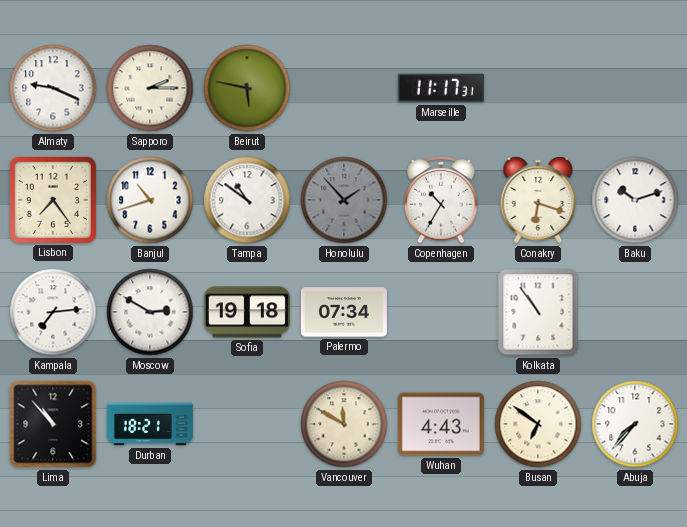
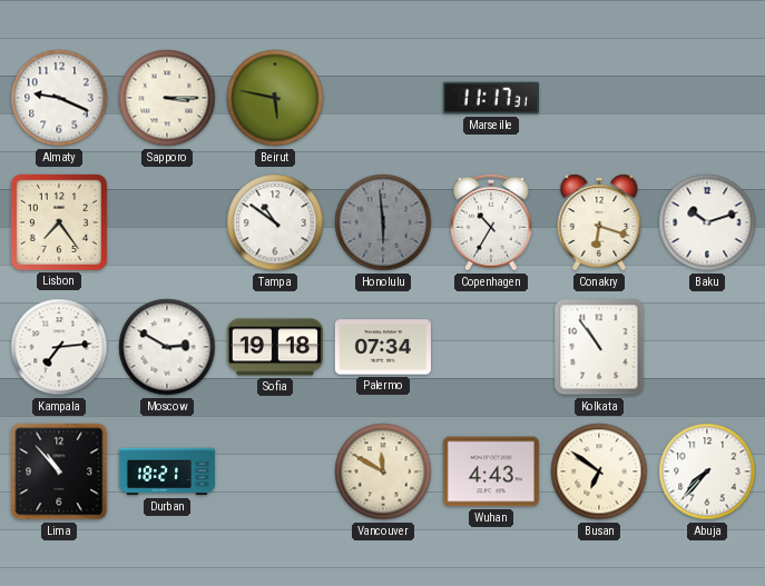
Sapporo: 2:15 -> 3:15
Banjul: 10:42 -> none
Honolulu: 1:53 -> 5:59
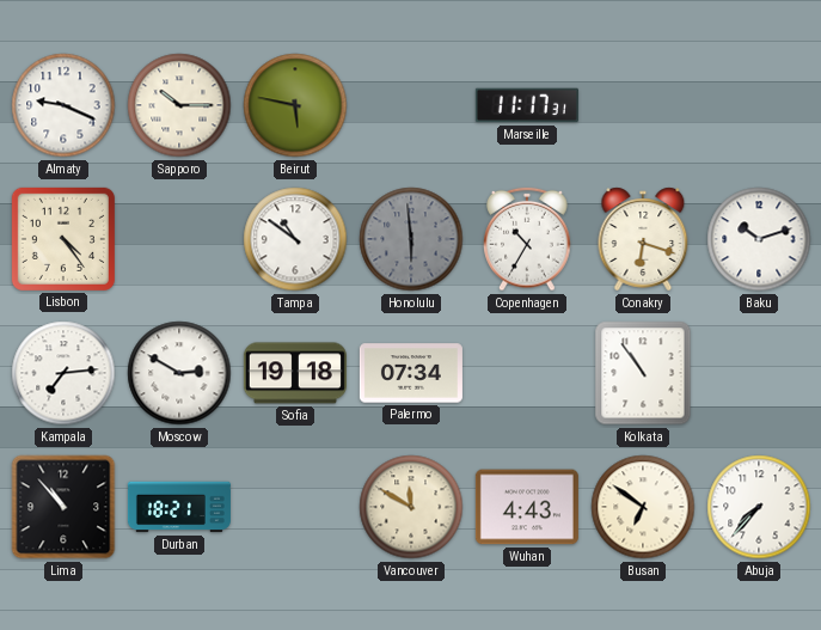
Sapporo: 3:15 -> 10:15
Lisbon: 7:24 -> 4:24
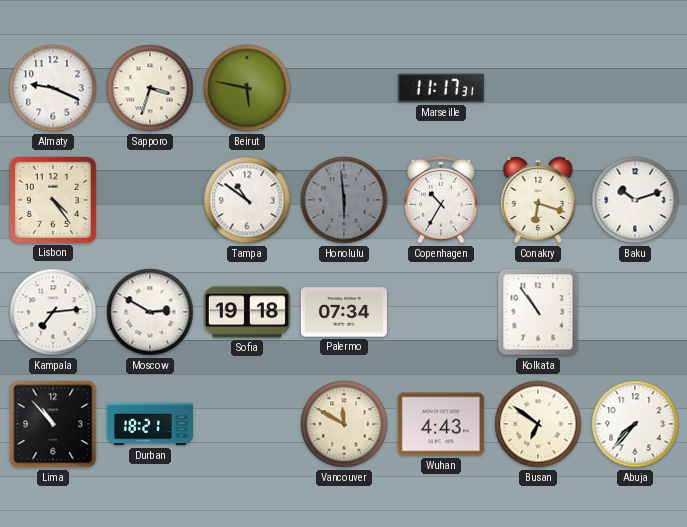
Sapporo: 10:15 -> 3:33
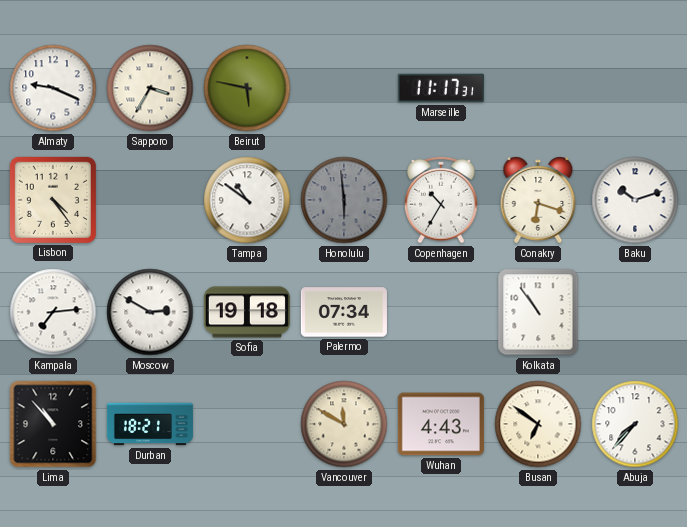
Sapporo: 3:33 -> 3:35
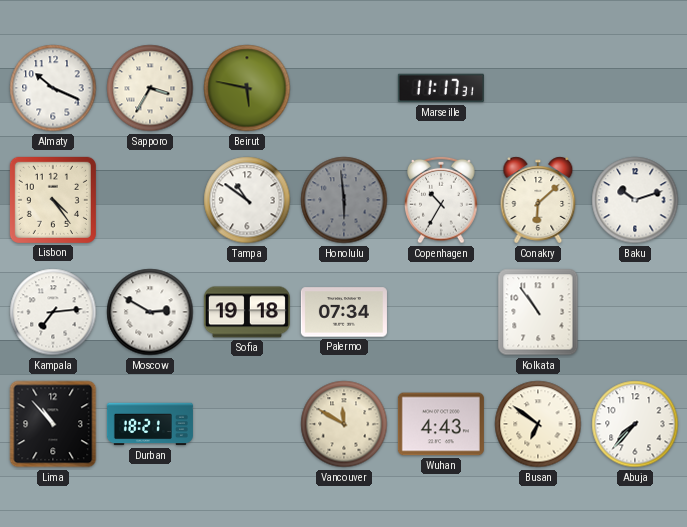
Almaty: 9:19 -> 10:19
Conakry: 6:18 -> 6:08
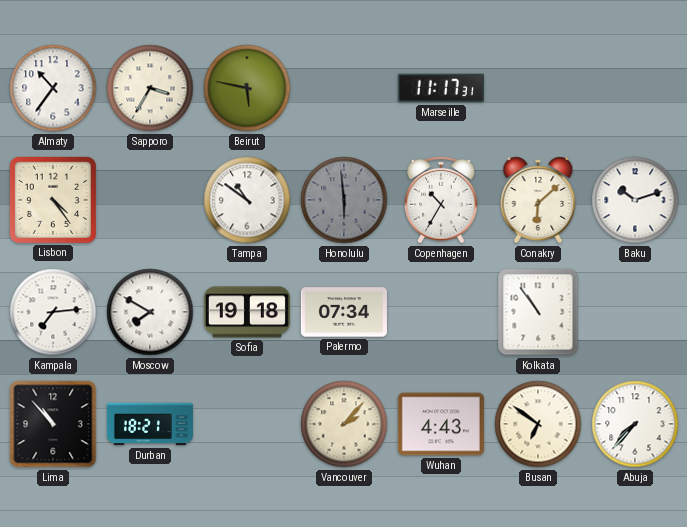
Almaty: 10:19 -> 10:36
Moscow: 2:50 -> 7:50
Vancouver: 11:50 -> 2:07
